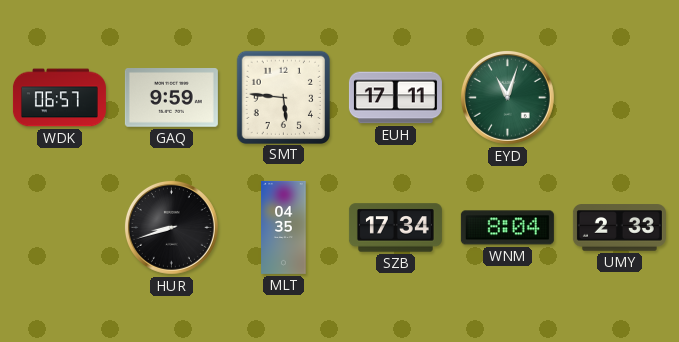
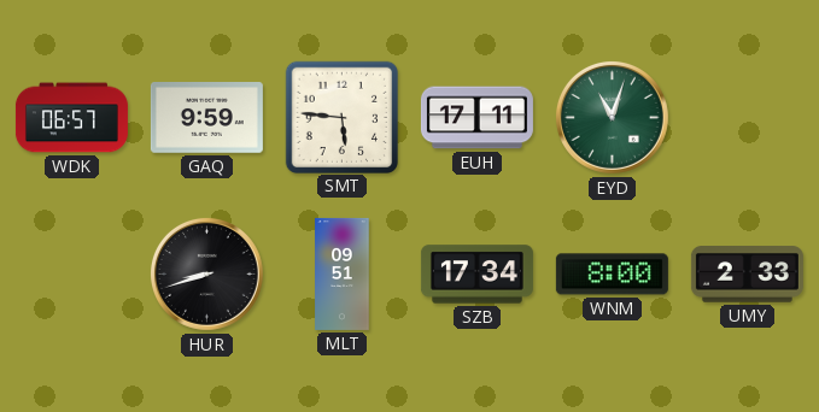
MLT: 04:35 -> 09:51
WNM: 8:04 -> 8:00
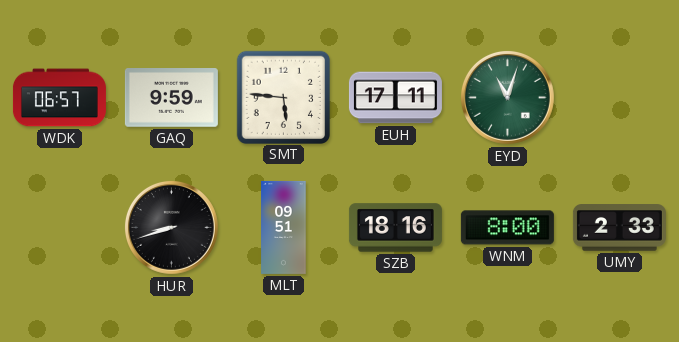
SZB: 17:34 -> 18:16
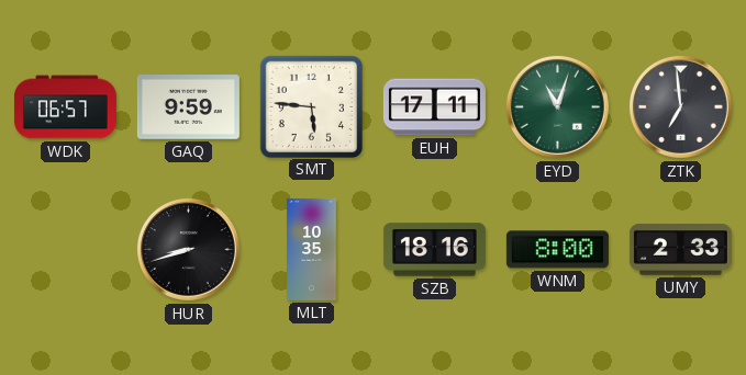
ZTK: none -> 6:59
MLT: 09:51 -> 10:35
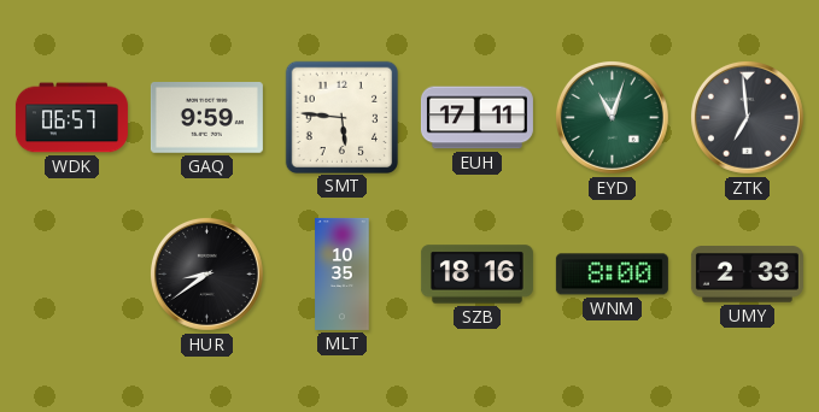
HUR: 8:42 -> 8:39
